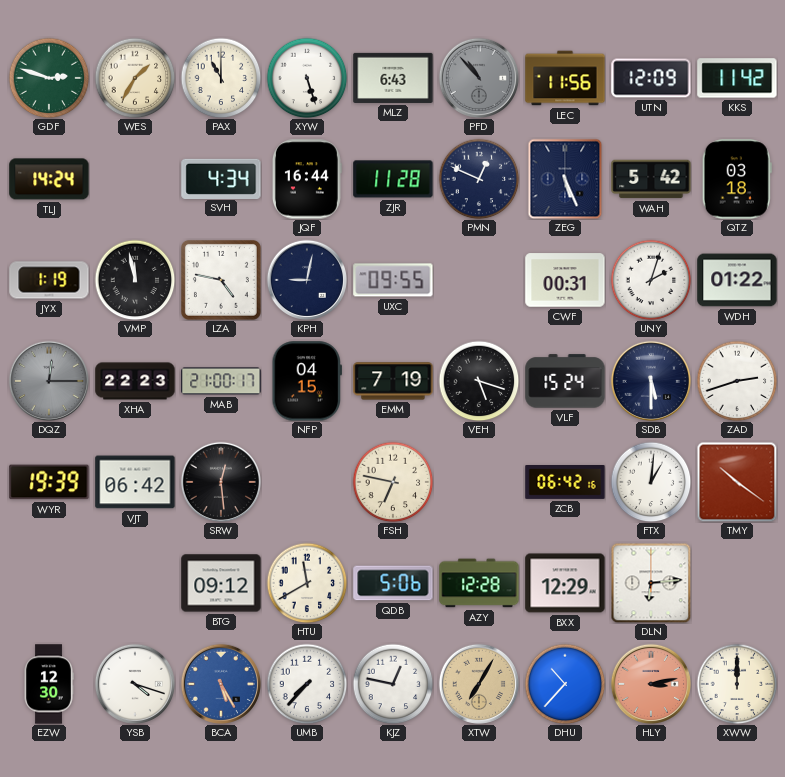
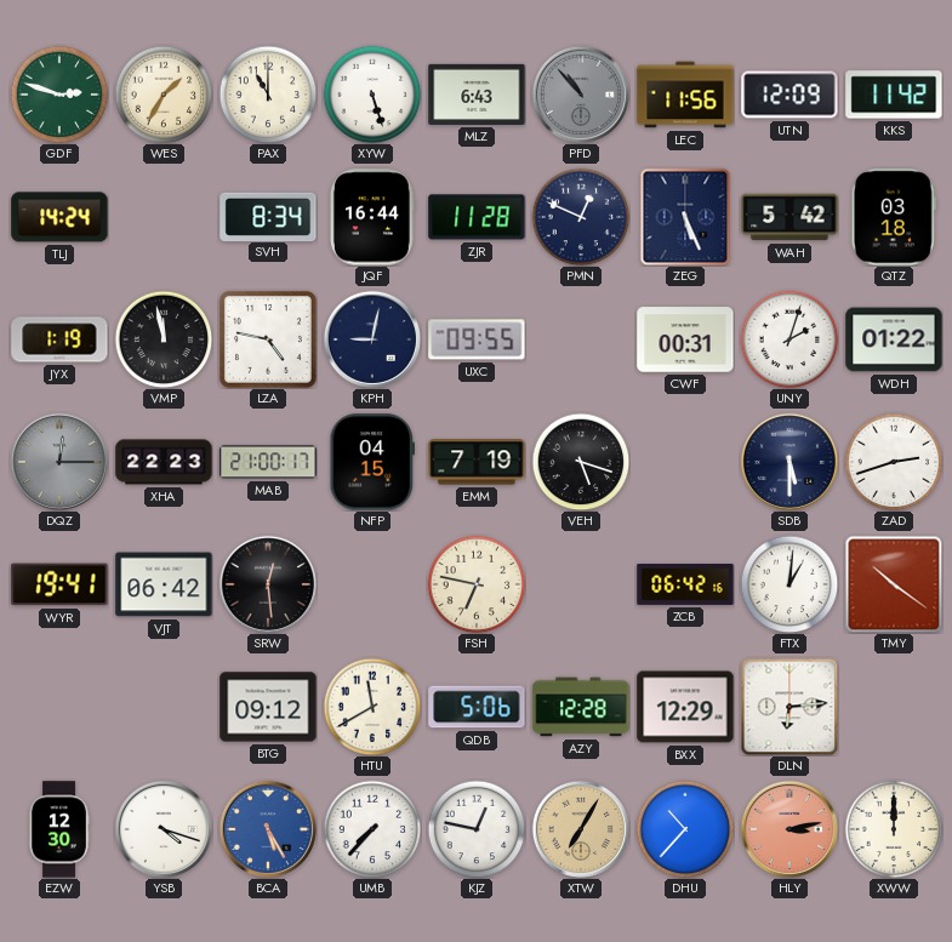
SVH: 4:34 -> 8:34
VLF: 15:24 -> none
WYR: 19:39 -> 19:41
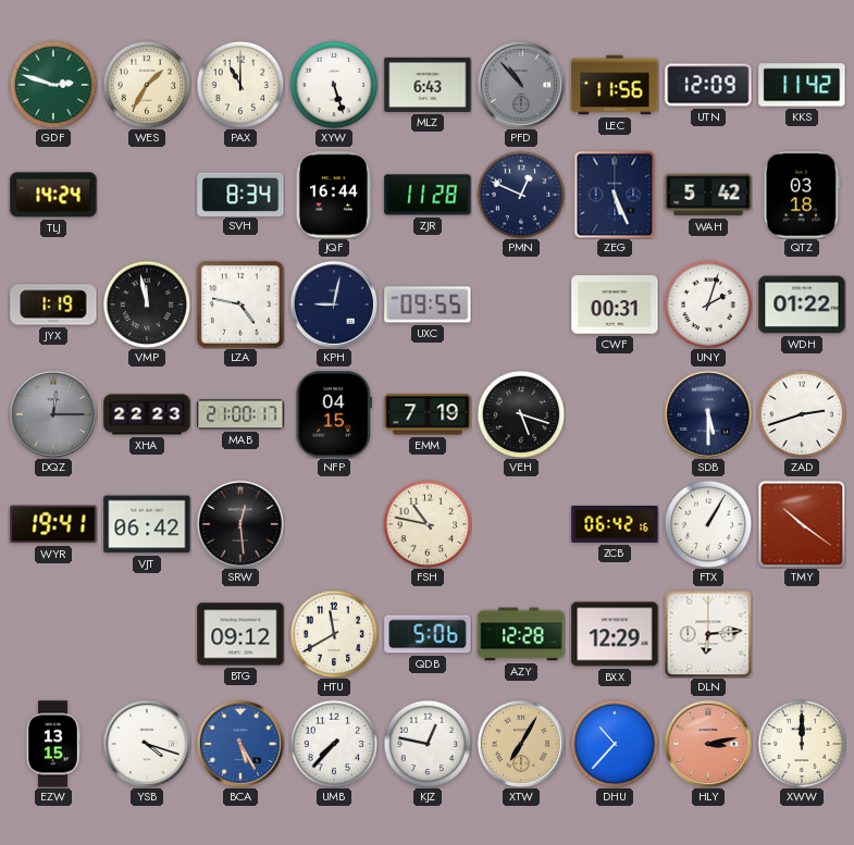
FSH: 6:47 -> 10:47
FTX: 1:01 -> 1:05
EZW: 12:30 -> 13:15
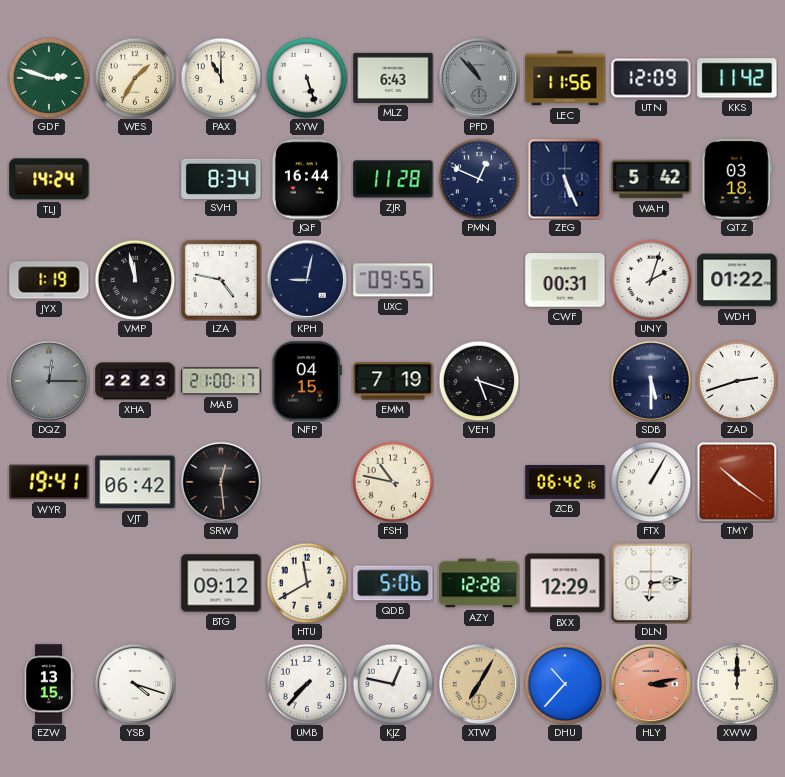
BCA: 5:25 -> none
